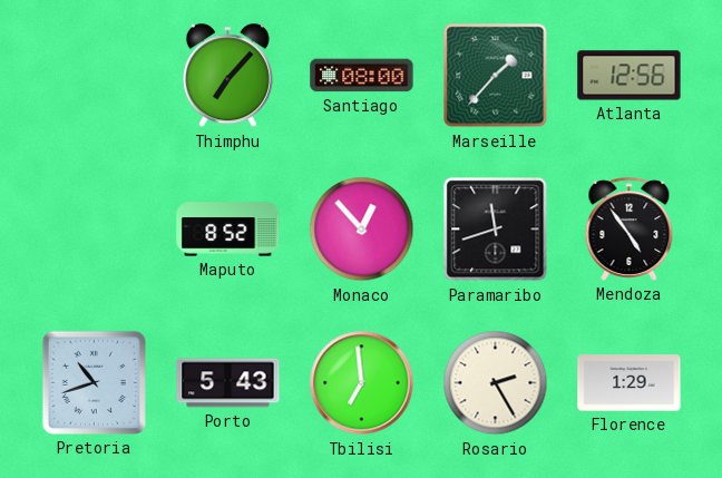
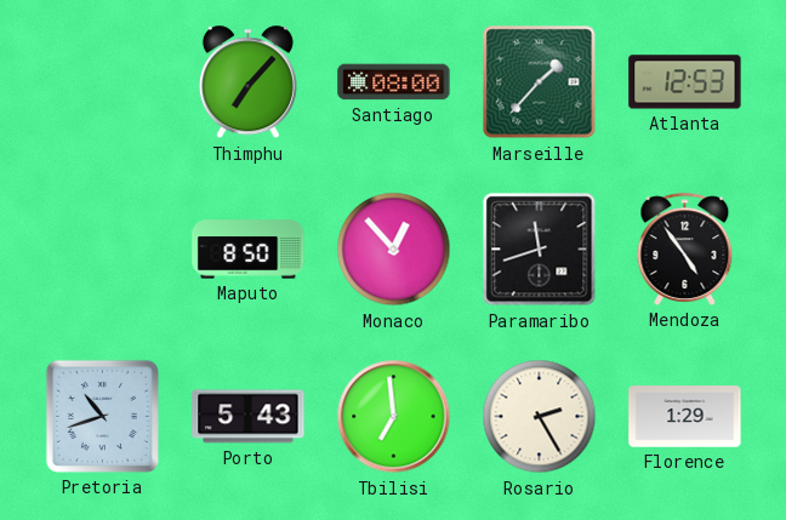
Atlanta: 12:56 -> 12:53
Maputo: 8:52 -> 8:50
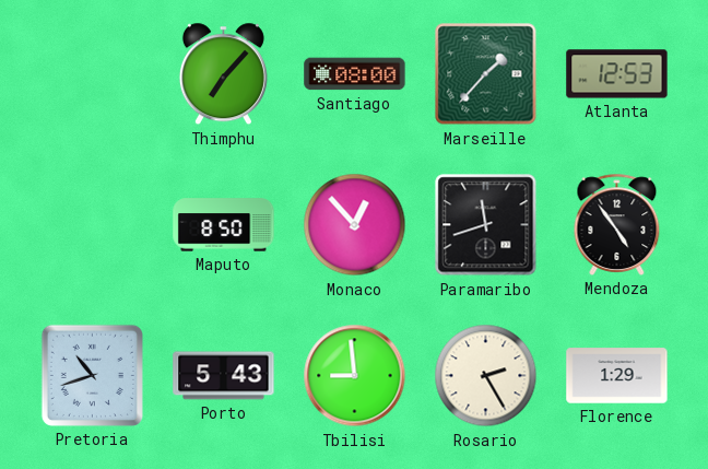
Tbilisi: 6:59 -> 8:59
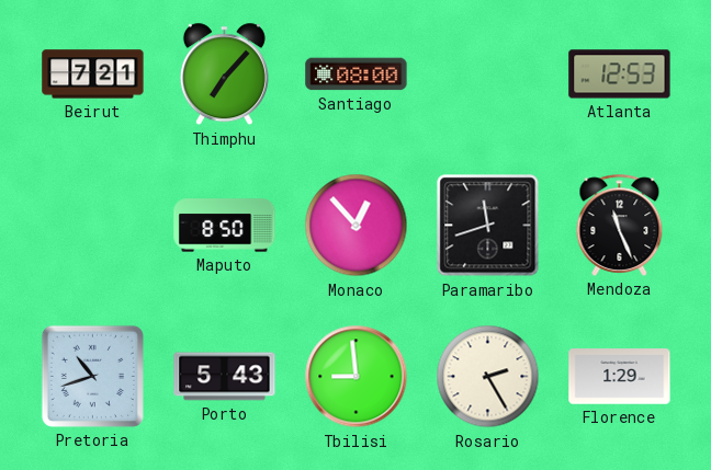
Beirut: none -> 7:21
Marseille: 1:37 -> none
Mendoza: 4:54 -> 11:26
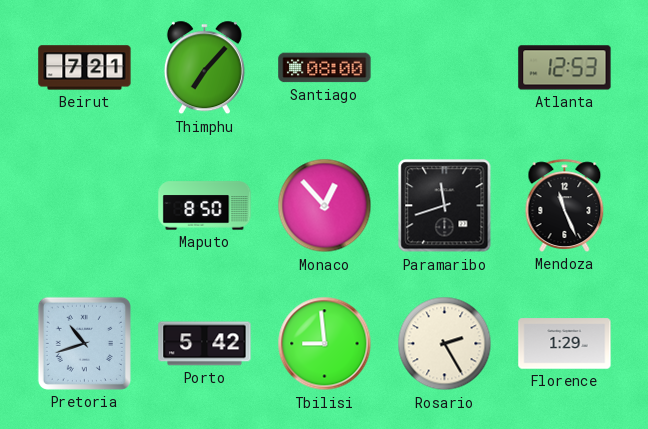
Porto: 5:43 -> 5:42
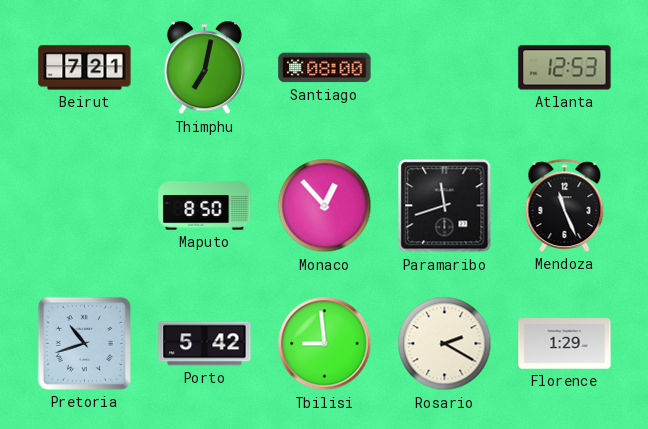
Thimphu: 7:07 -> 7:02
Rosario: 2:25 -> 2:20
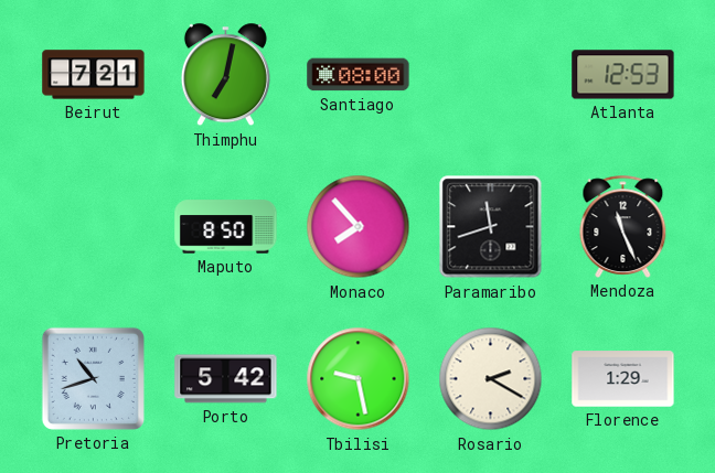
Monaco: 12:53 -> 7:53
Tbilisi: 8:59 -> 9:28
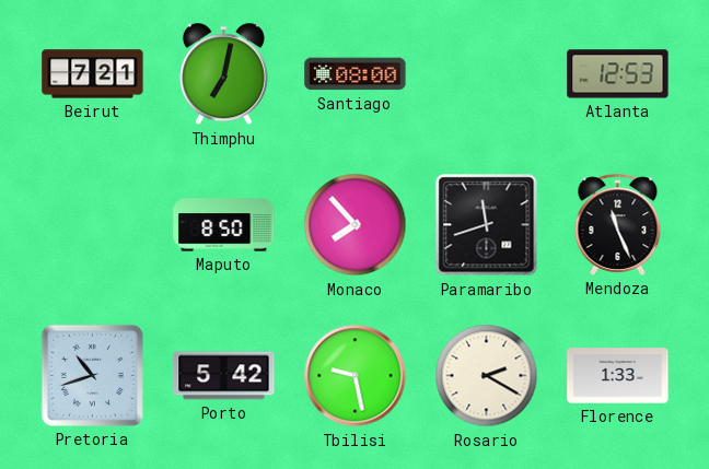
Florence: 1:29 -> 1:33
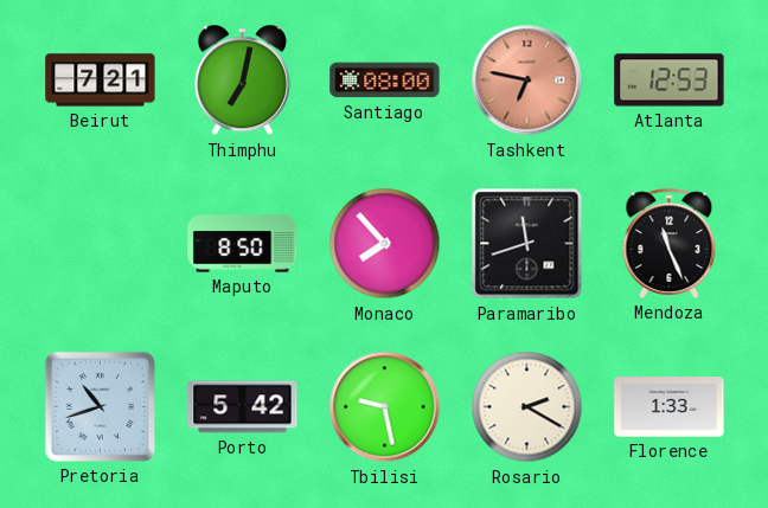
Tashkent: none -> 6:47
